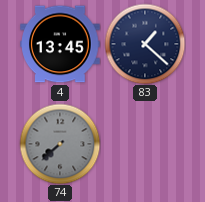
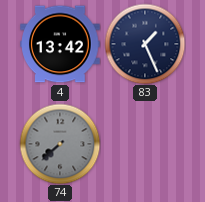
4: 13:45 -> 13:42
83: 1:22 -> 1:26
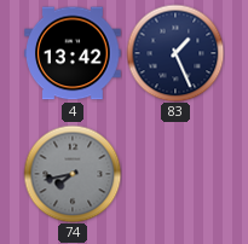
74: 7:38 -> 7:43
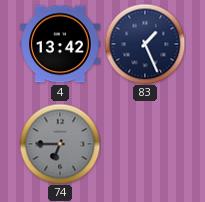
74: 7:43 -> 6:45
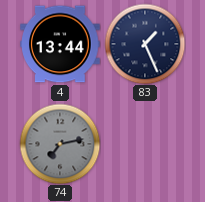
4: 13:42 -> 13:44
74: 6:45 -> 7:13
